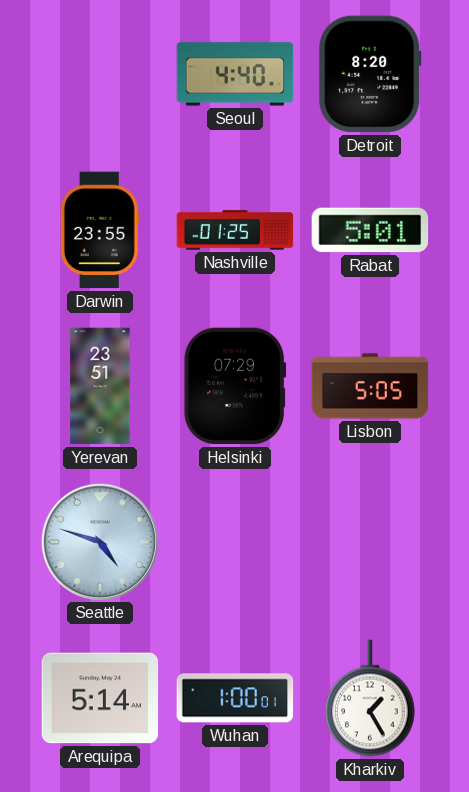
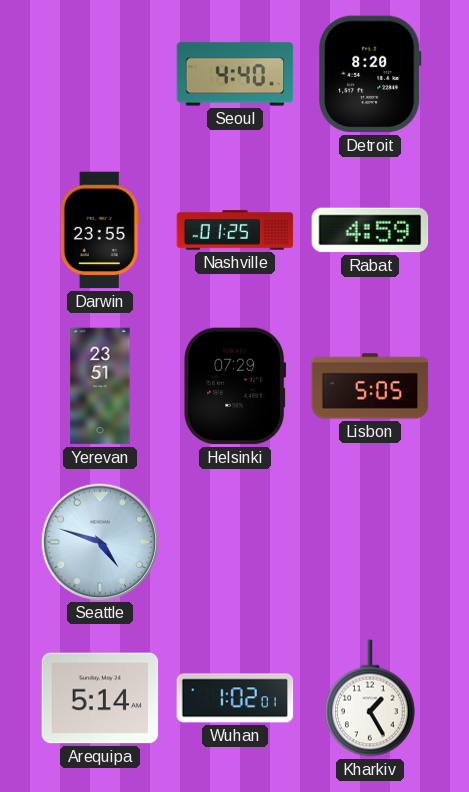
Rabat: 5:01 -> 4:59
Wuhan: 1:00 -> 1:02
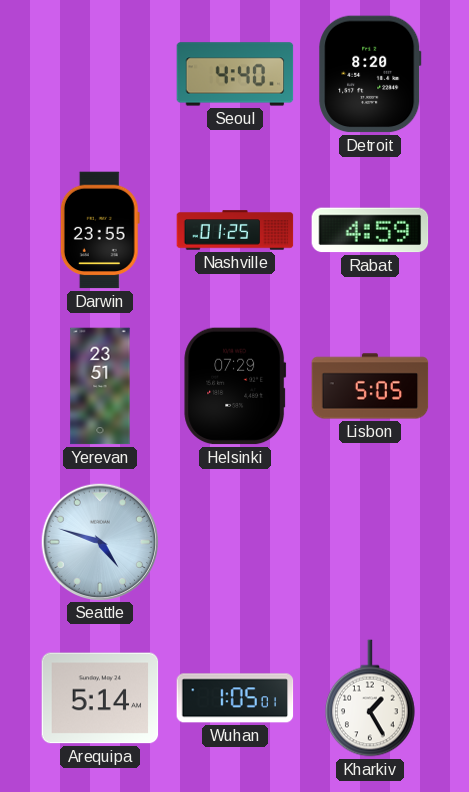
Wuhan: 1:02 -> 1:05
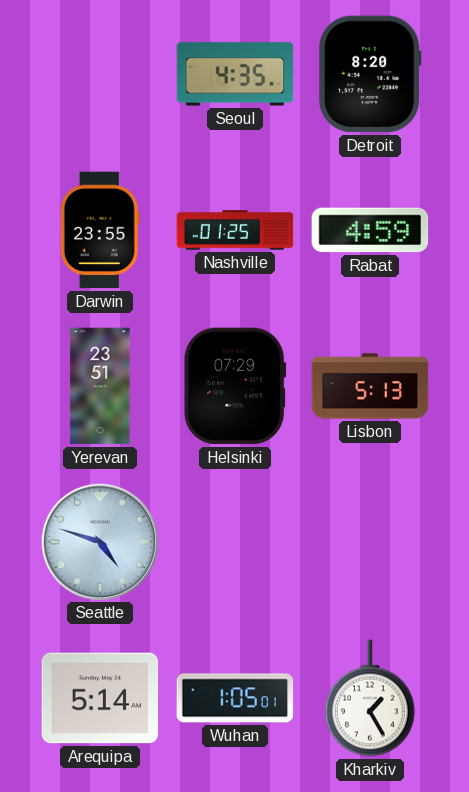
Seoul: 4:40 -> 4:35
Lisbon: 5:05 -> 5:13
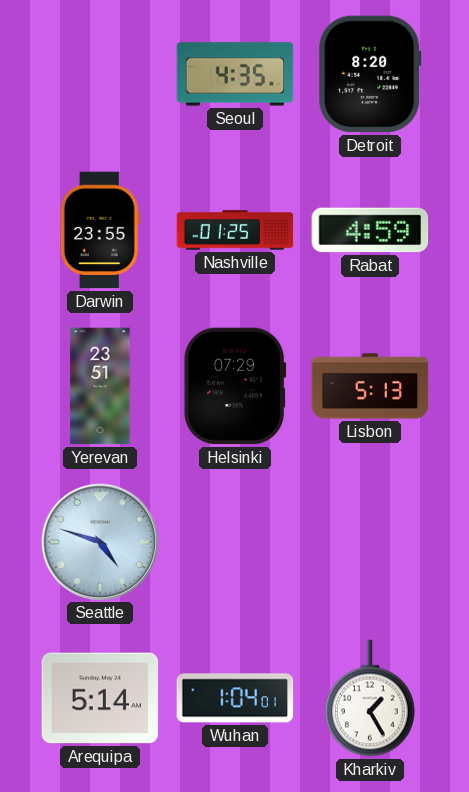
Wuhan: 1:05 -> 1:04
